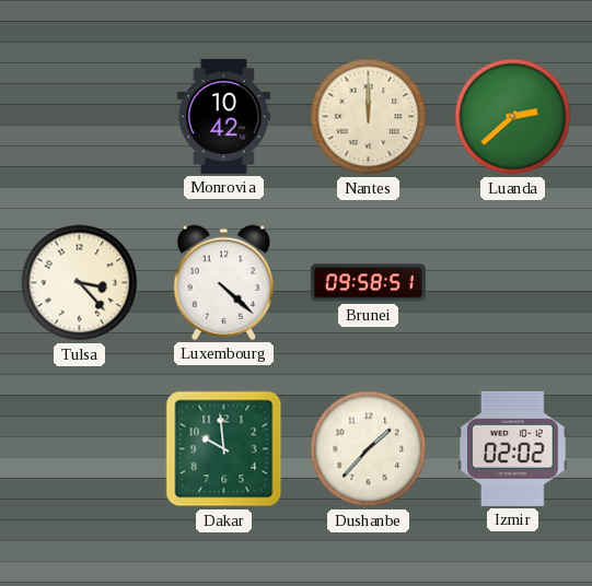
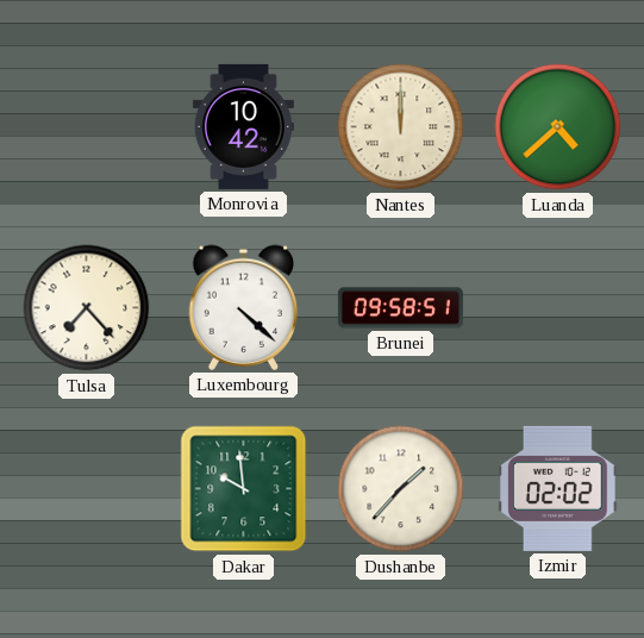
Luanda: 2:38 -> 4:38
Tulsa: 3:23 -> 7:23
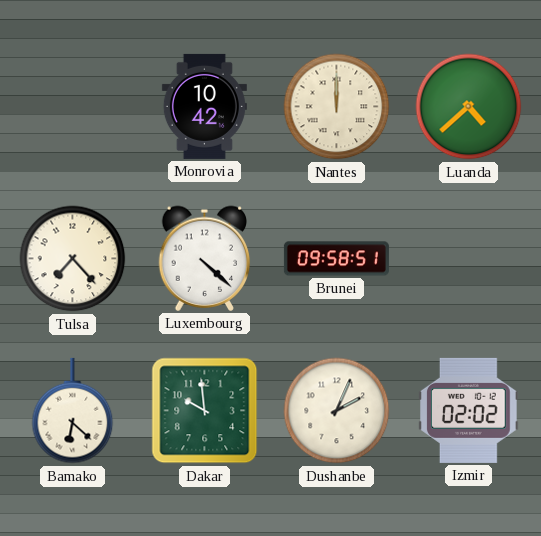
Bamako: none -> 6:22
Dushanbe: 1:37 -> 2:04
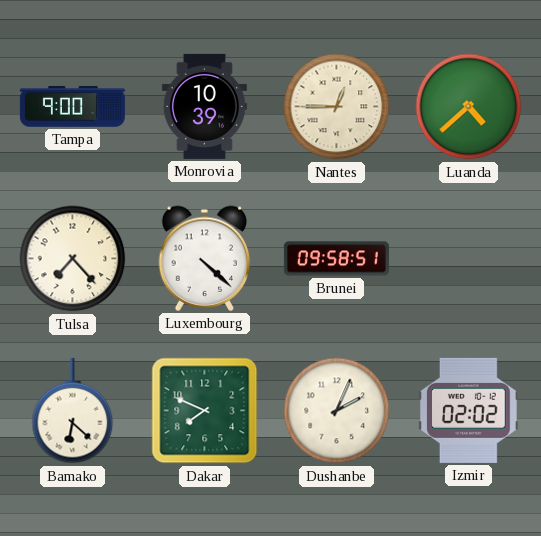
Tampa: none -> 9:00
Monrovia: 10:42 -> 10:39
Nantes: 12:00 -> 12:45
Dakar: 9:59 -> 7:49
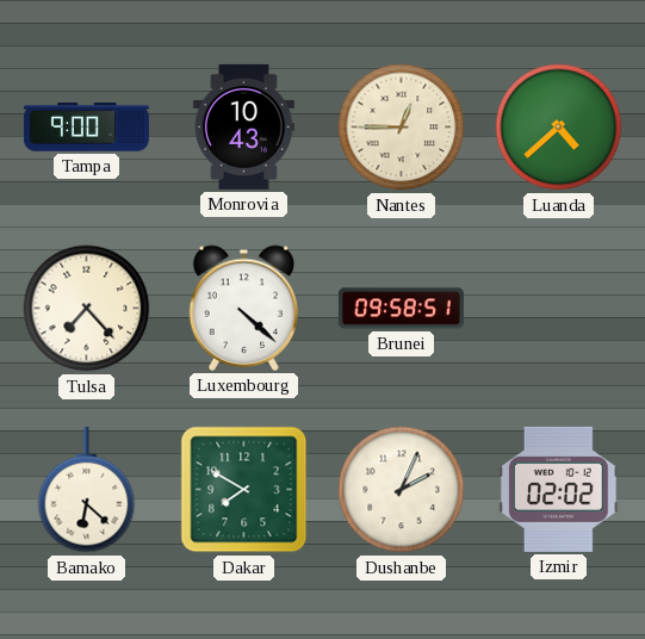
Monrovia: 10:39 -> 10:43
Dakar: 7:49 -> 7:50
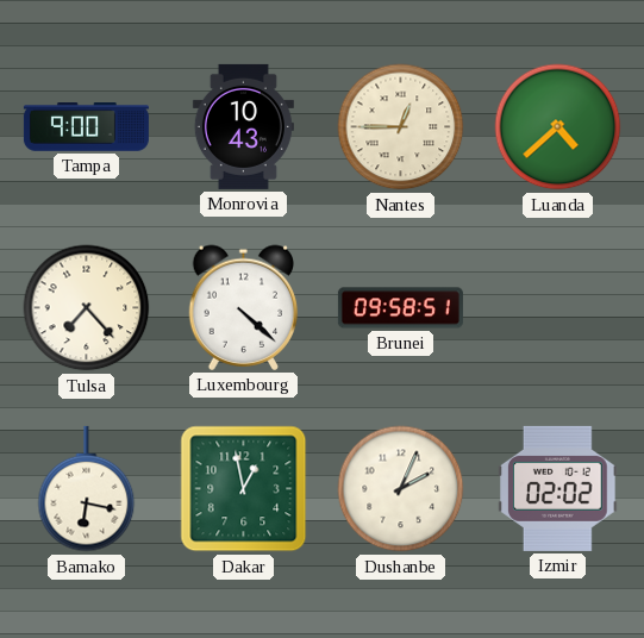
Bamako: 6:22 -> 6:17
Dakar: 7:50 -> 12:58
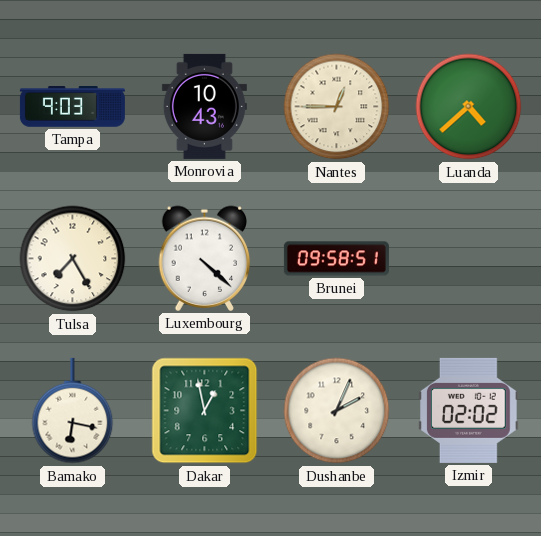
Tampa: 9:00 -> 9:03
Tulsa: 7:23 -> 7:25
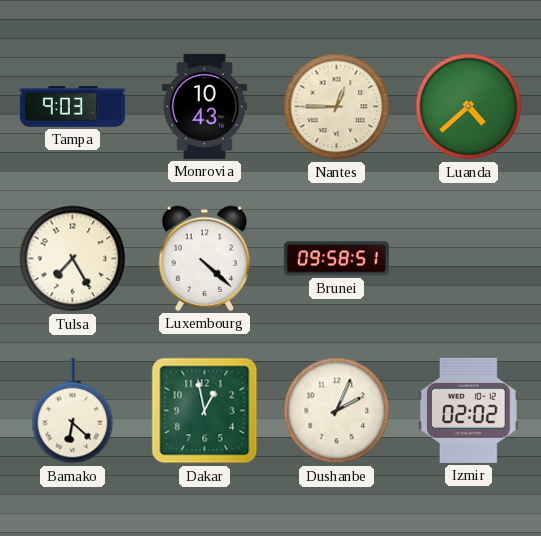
Bamako: 6:17 -> 6:22
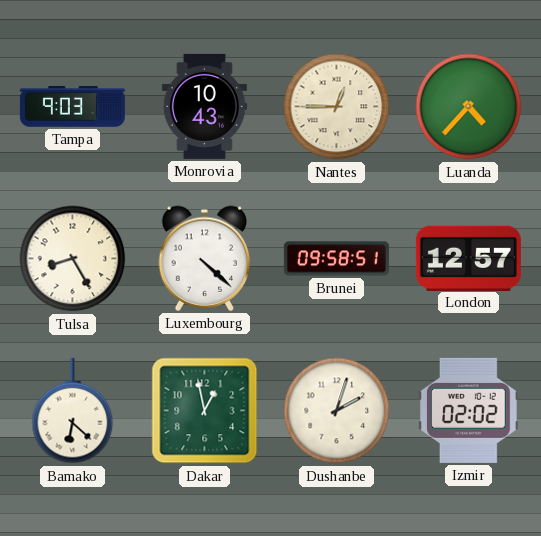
Luanda: 4:38 -> 4:37
Tulsa: 7:25 -> 8:25
London: none -> 12:57
Dushanbe: 2:04 -> 2:03
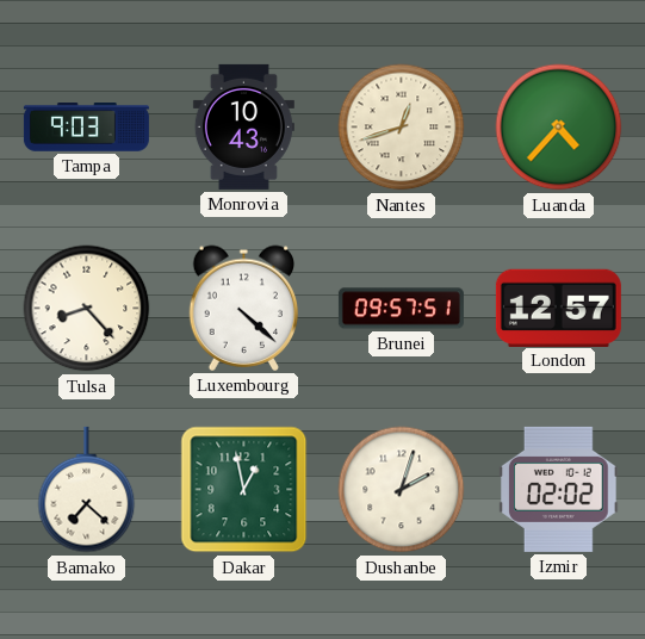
Nantes: 12:45 -> 12:42
Tulsa: 8:25 -> 8:23
Brunei: 09:58 -> 09:57
Bamako: 6:22 -> 7:22
